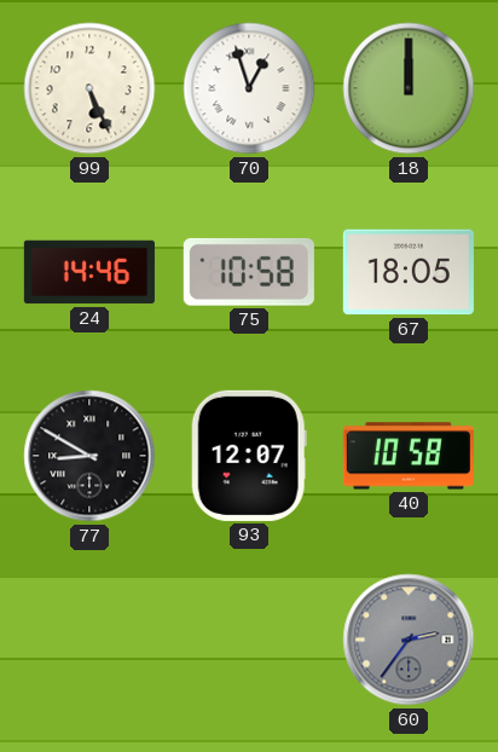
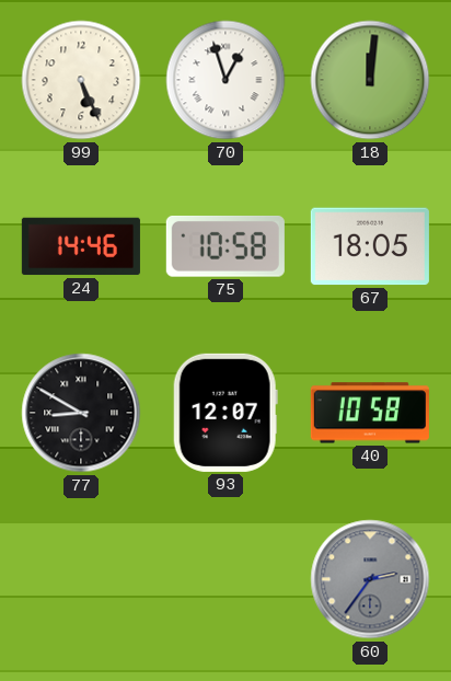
18: 12:00 -> 12:01
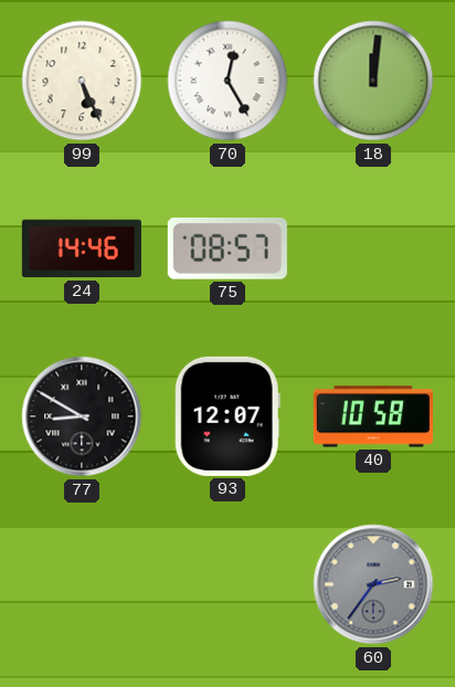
70: 12:57 -> 12:25
75: 10:58 -> 08:57
67: 18:05 -> none
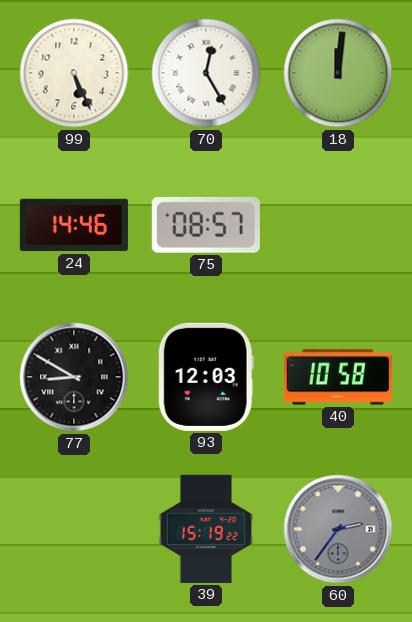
93: 12:07 -> 12:03
39: none -> 15:19
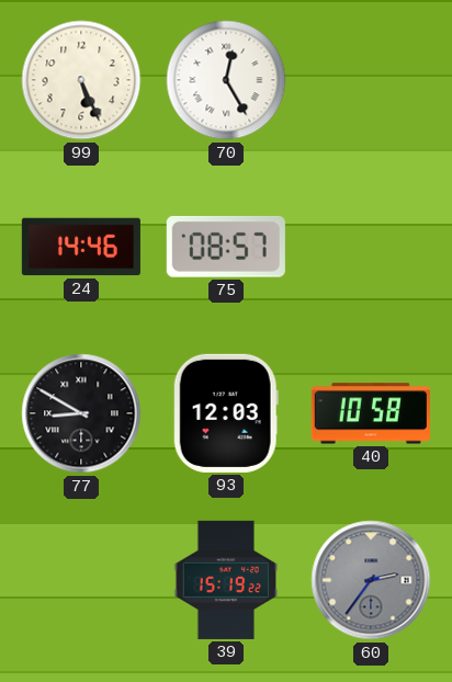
18: 12:01 -> none
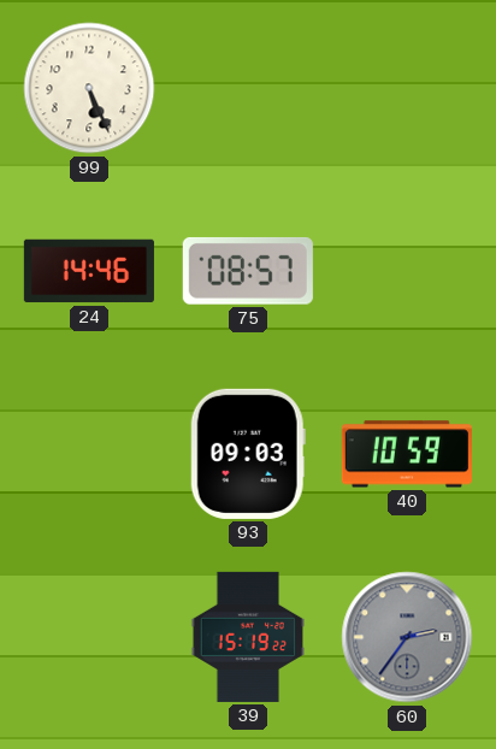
70: 12:25 -> none
77: 8:50 -> none
93: 12:03 -> 09:03
40: 10:58 -> 10:59
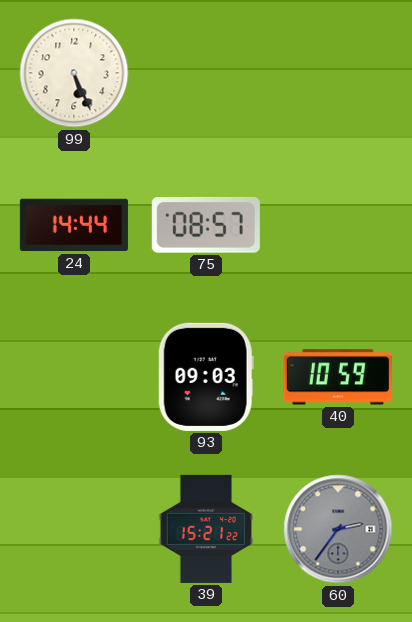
24: 14:46 -> 14:44
39: 15:19 -> 15:21
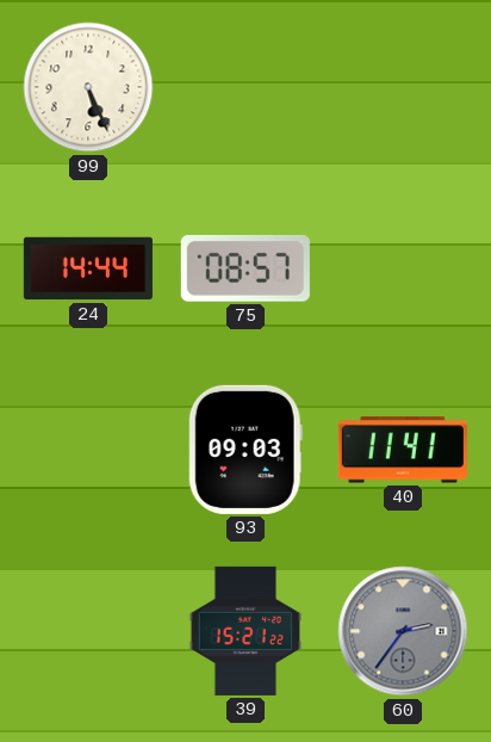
40: 10:59 -> 11:41
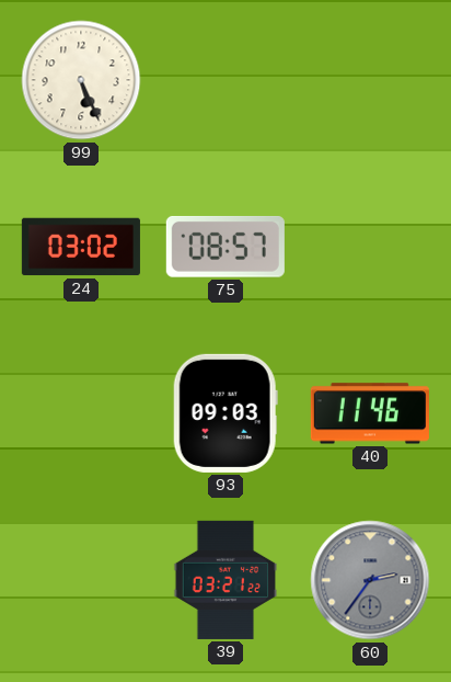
24: 14:44 -> 03:02
40: 11:41 -> 11:46
39: 15:21 -> 03:21
